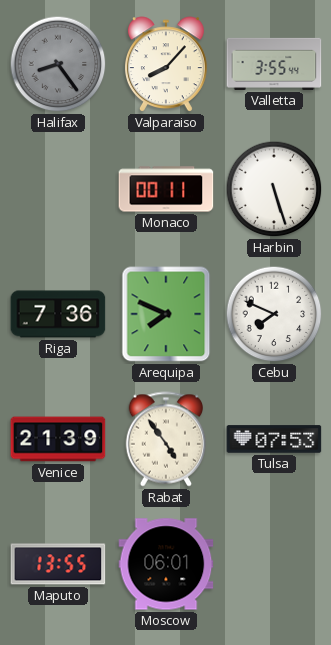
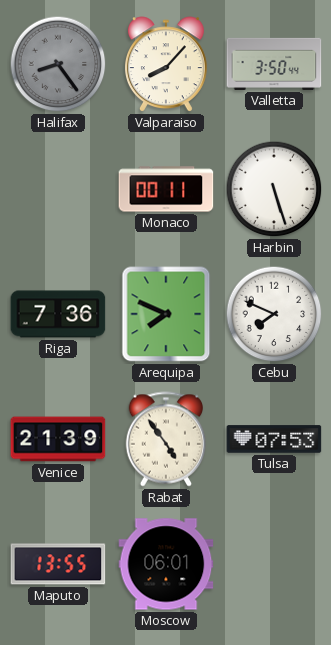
Valletta: 3:55 -> 3:50
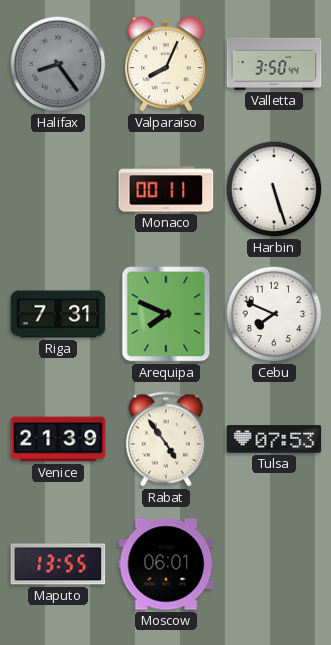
Valparaiso: 8:07 -> 8:04
Riga: 7:36 -> 7:31
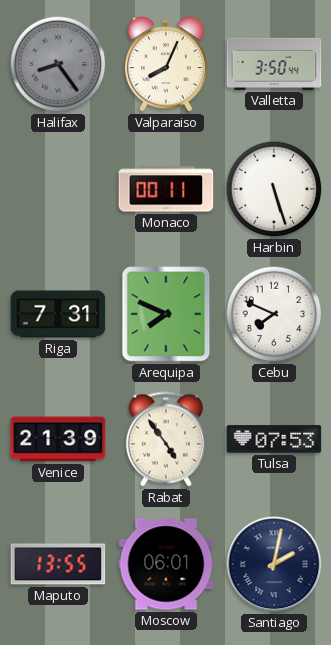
Santiago: none -> 2:02
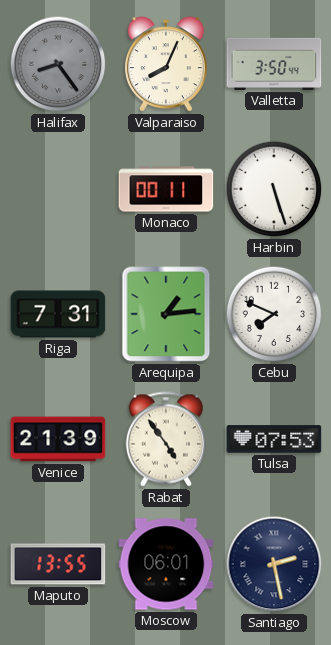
Arequipa: 7:49 -> 1:14
Santiago: 2:02 -> 2:28
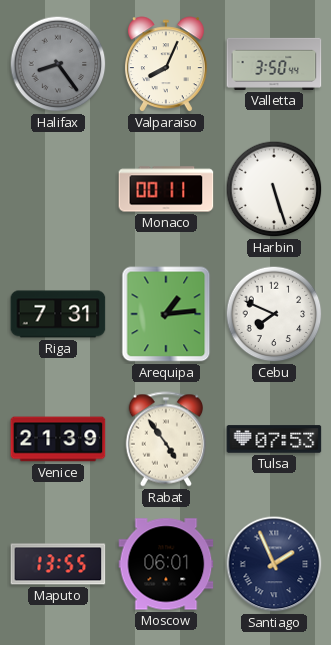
Santiago: 2:28 -> 1:56
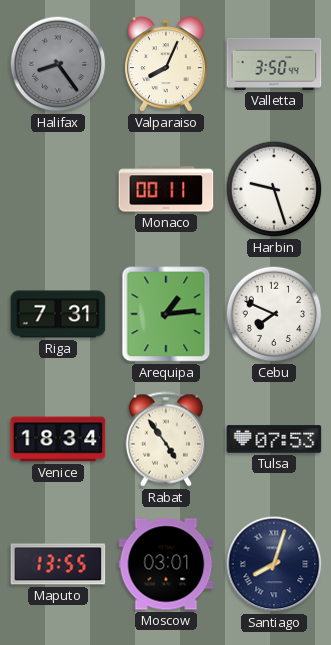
Harbin: 5:27 -> 9:27
Venice: 21:39 -> 18:34
Moscow: 06:01 -> 03:01
Santiago: 1:56 -> 8:03
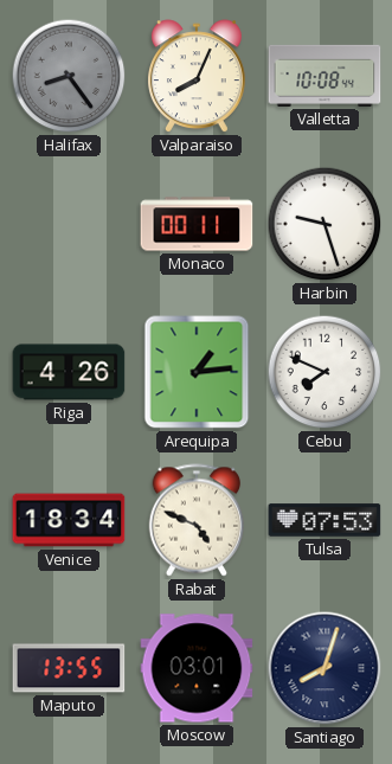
Valletta: 3:50 -> 10:08
Riga: 7:31 -> 4:26
Rabat: 4:54 -> 4:49
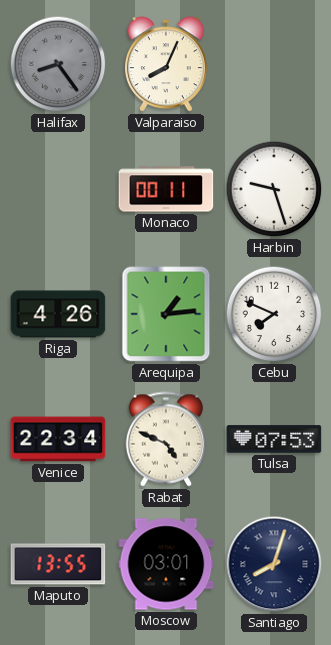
Valletta: 10:08 -> none
Venice: 18:34 -> 22:34
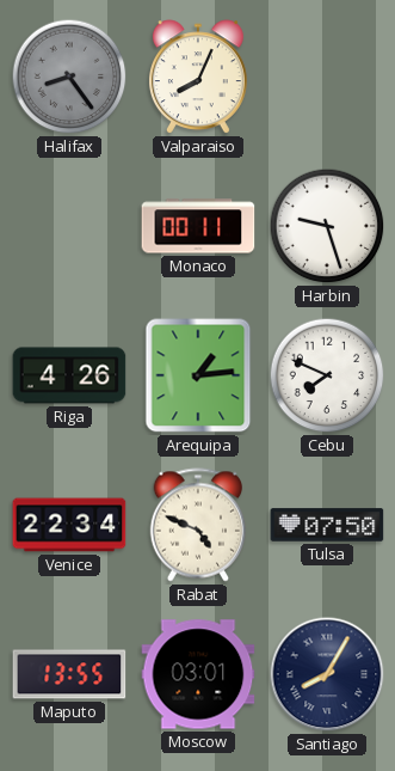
Tulsa: 07:53 -> 07:50
Santiago: 8:03 -> 8:05
